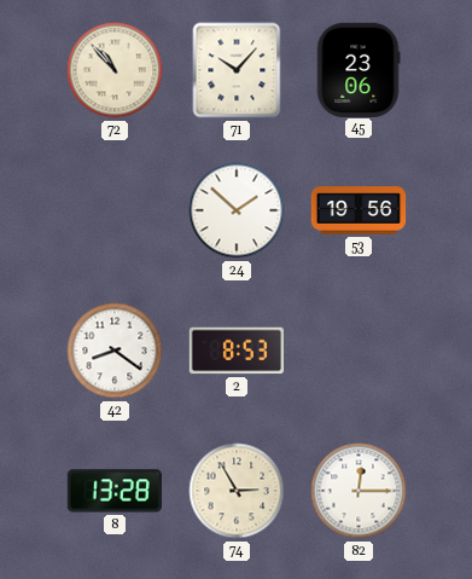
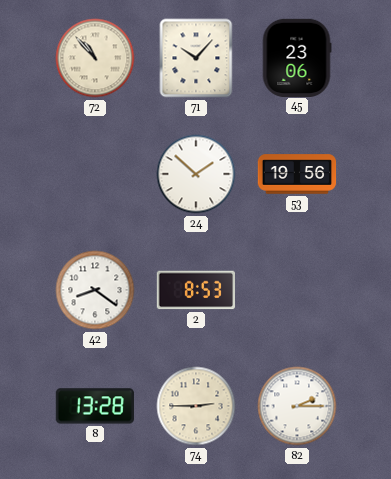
74: 2:55 -> 2:45
82: 12:15 -> 2:15
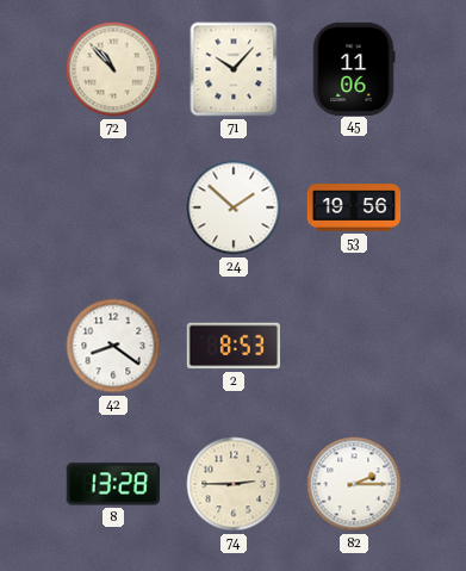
45: 23:06 -> 11:06
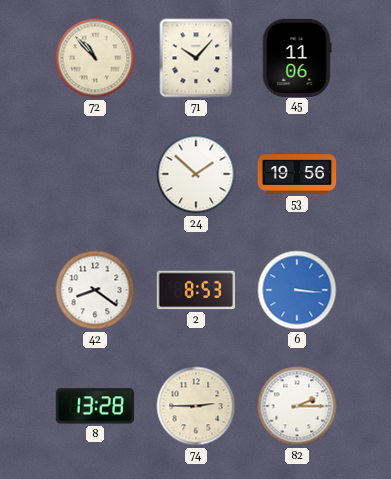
6: none -> 3:16
